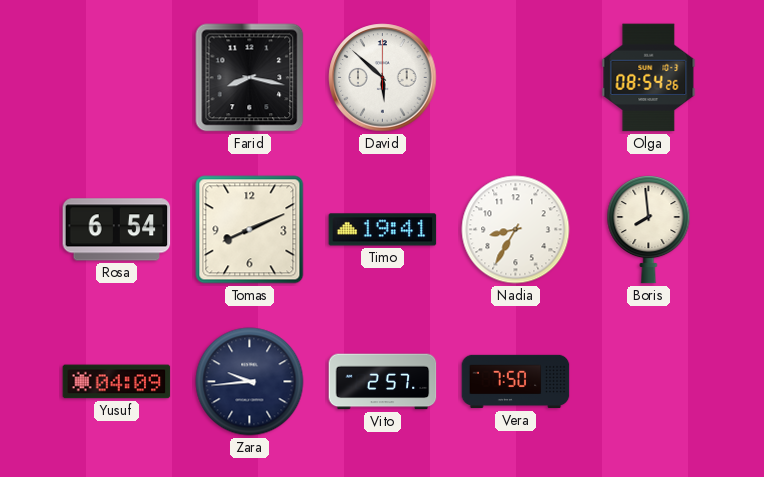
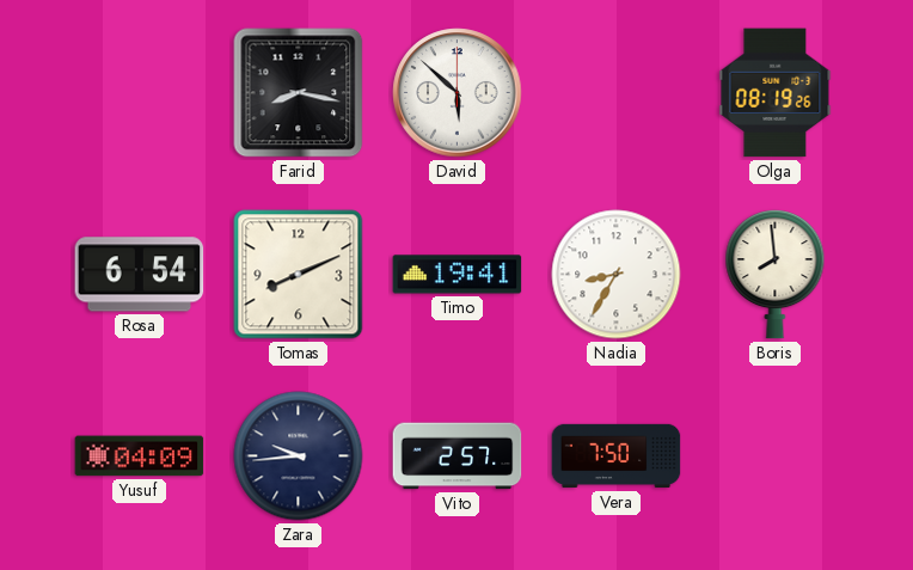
Olga: 08:54 -> 08:19
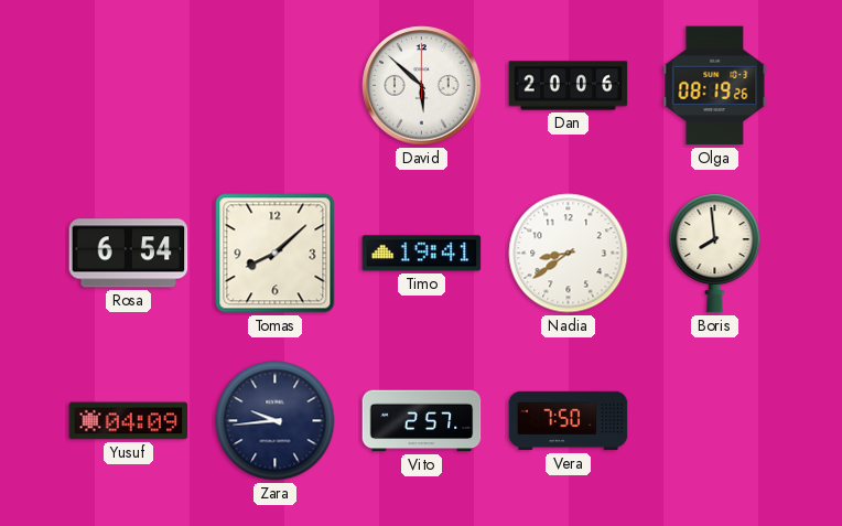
Farid: 8:17 -> none
Dan: none -> 20:06
Tomas: 8:11 -> 8:08
Nadia: 8:35 -> 8:39
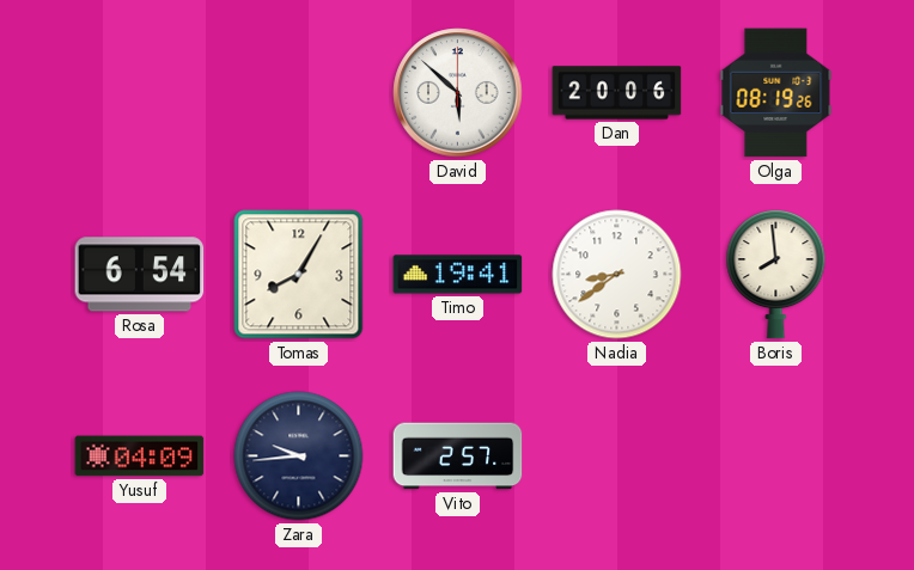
Tomas: 8:08 -> 8:05
Vera: 7:50 -> none
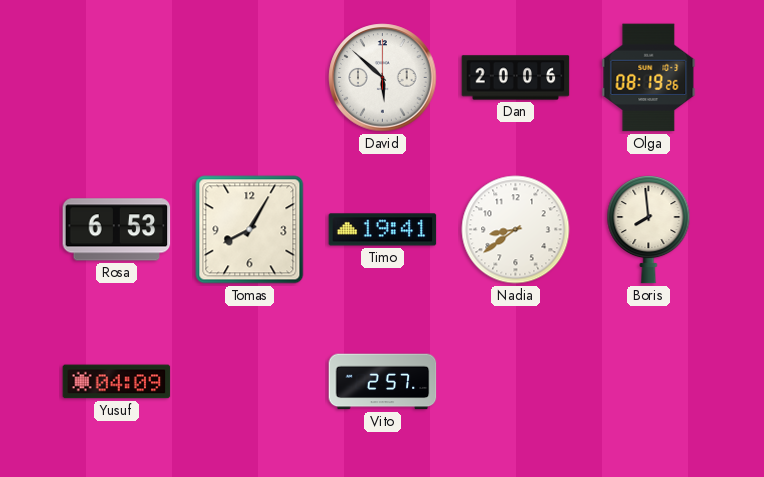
Rosa: 6:54 -> 6:53
Zara: 9:44 -> none
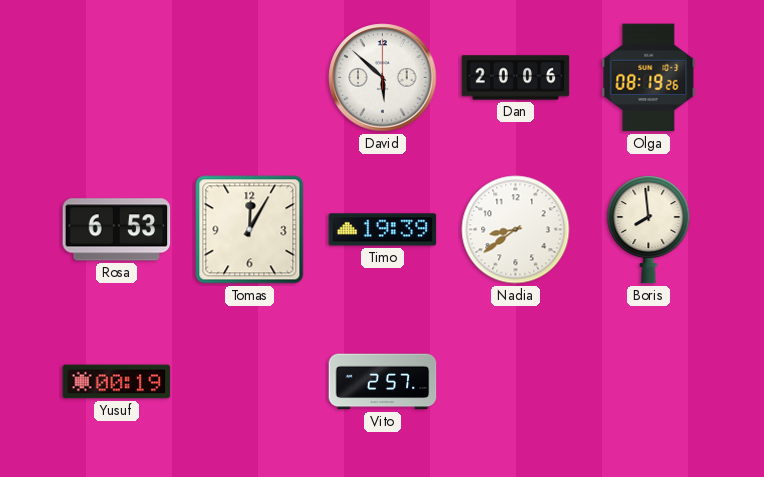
Tomas: 8:05 -> 12:05
Timo: 19:41 -> 19:39
Yusuf: 04:09 -> 00:19
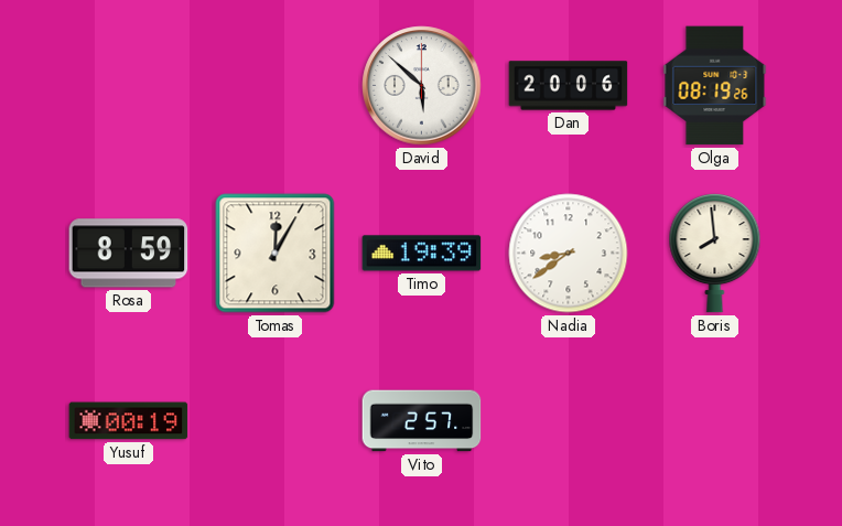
Rosa: 6:53 -> 8:59
